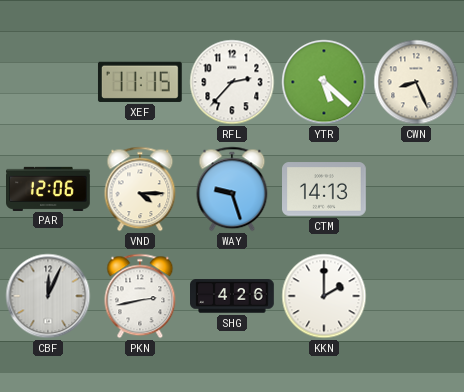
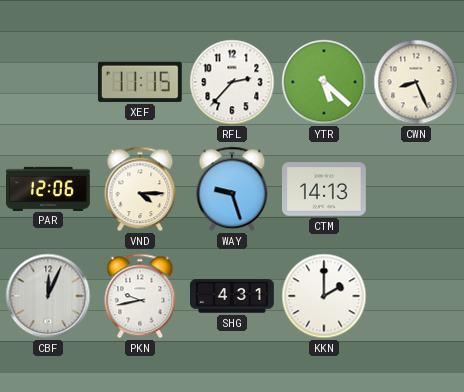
PKN: 2:43 -> 9:43
SHG: 4:26 -> 4:31
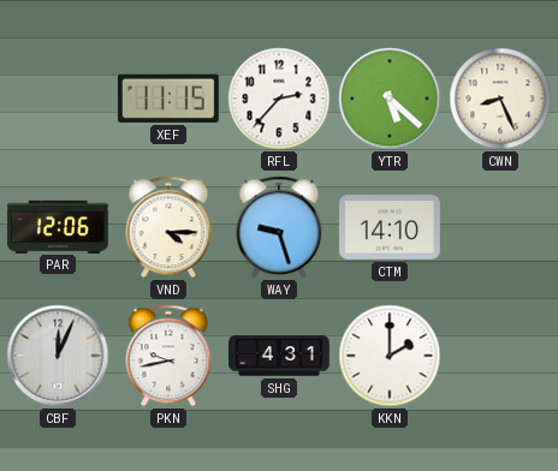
CTM: 14:13 -> 14:10
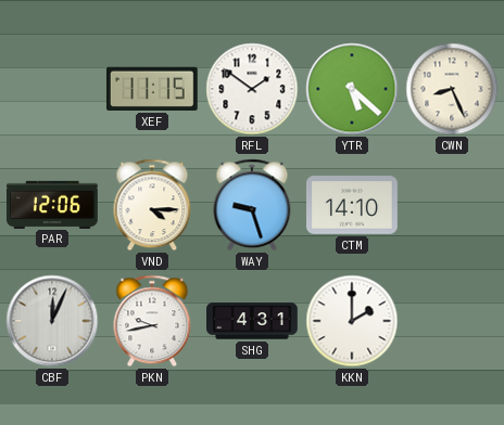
RFL: 2:37 -> 1:51
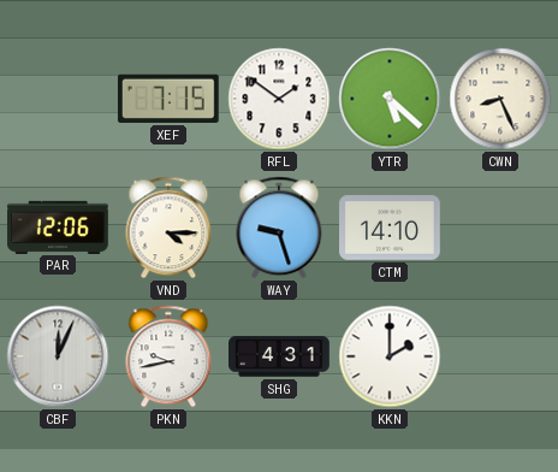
XEF: 11:15 -> 7:15
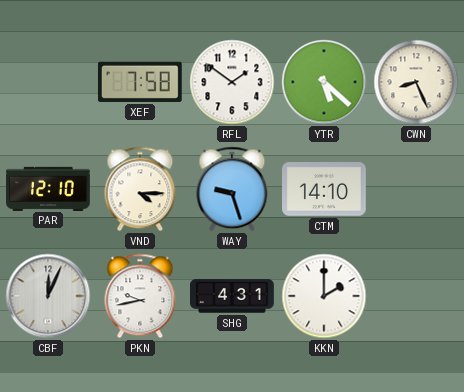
XEF: 7:15 -> 7:58
PAR: 12:06 -> 12:10
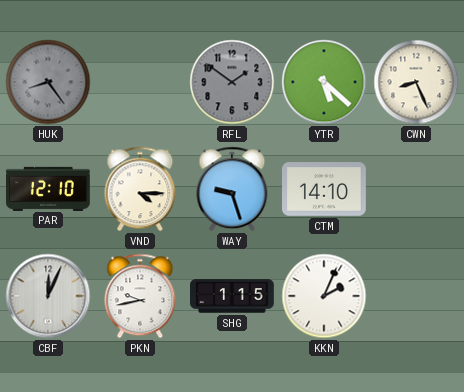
HUK: none -> 8:24
XEF: 7:58 -> none
RFL dial: white -> grey
SHG: 4:31 -> 1:15
KKN: 2:00 -> 2:04
